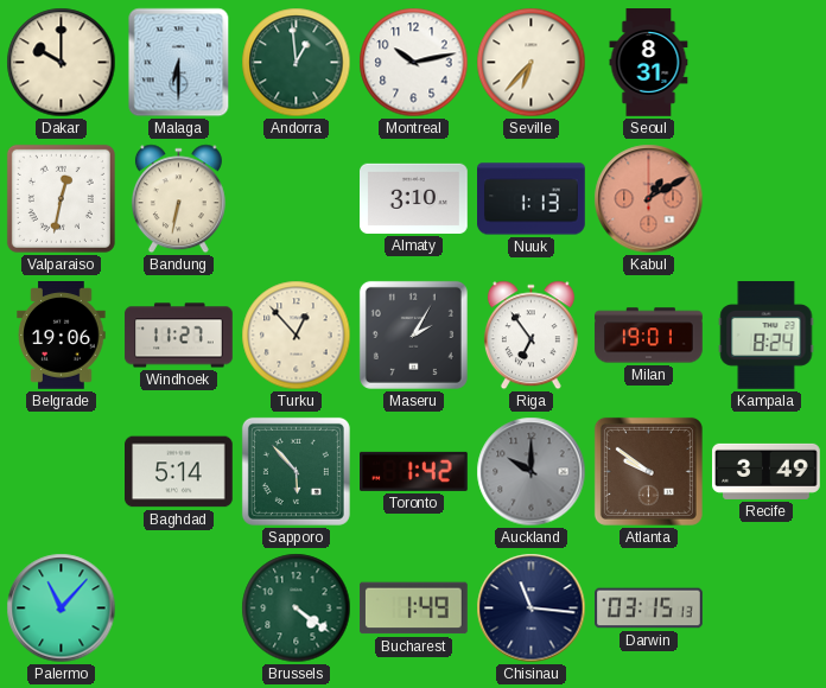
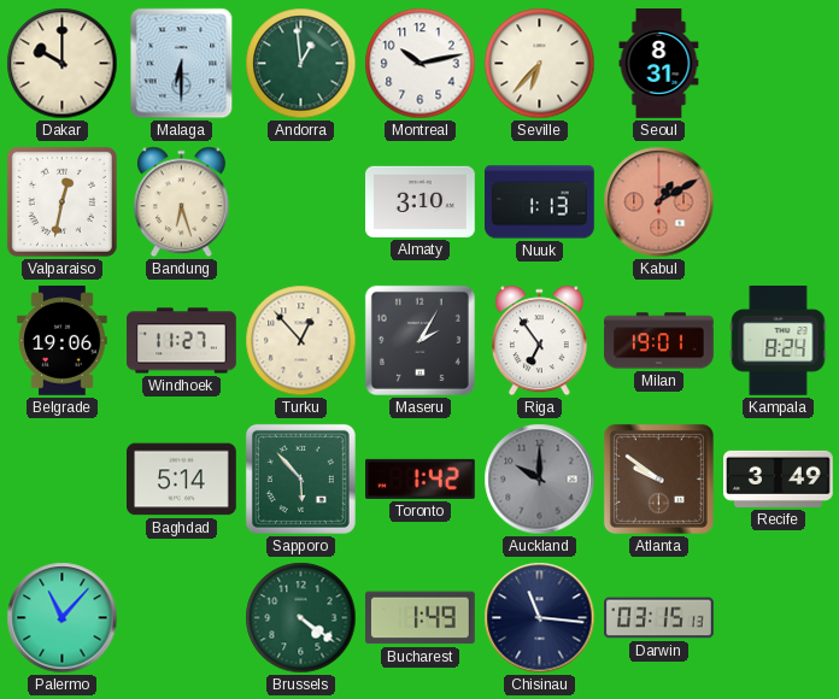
Bandung: 6:32 -> 6:27
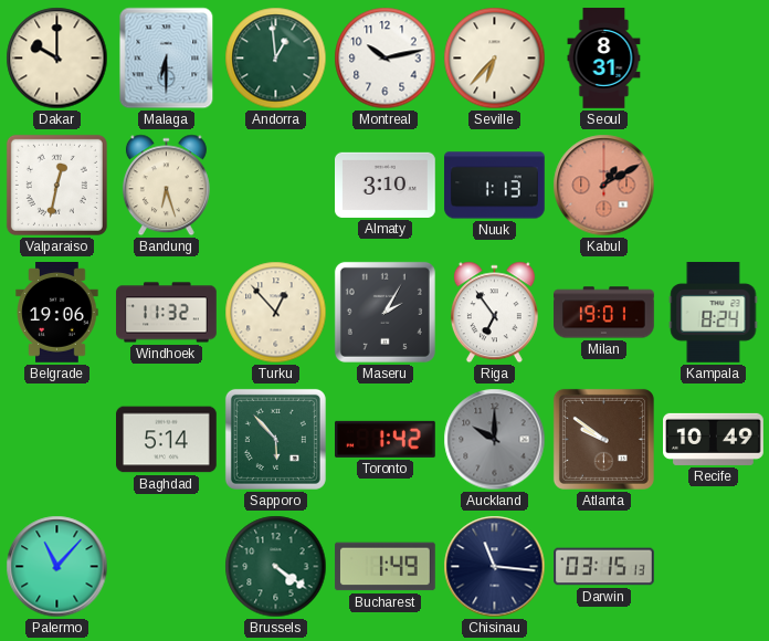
Windhoek: 11:27 -> 11:32
Recife: 3:49 -> 10:49
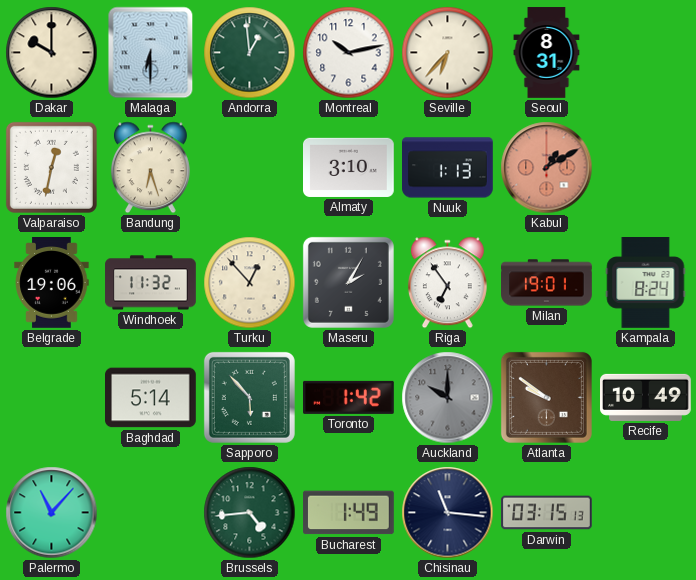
Brussels: 4:21 -> 4:44
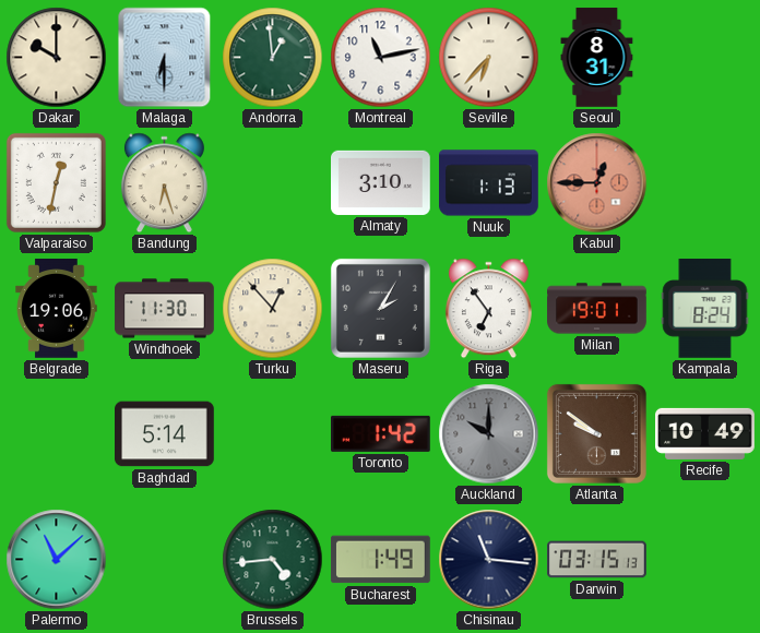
Montreal: 10:13 -> 11:13
Kabul: 1:10 -> 12:45
Windhoek: 11:32 -> 11:30
Sapporo: 5:53 -> none
Palermo: 11:07 -> 11:08
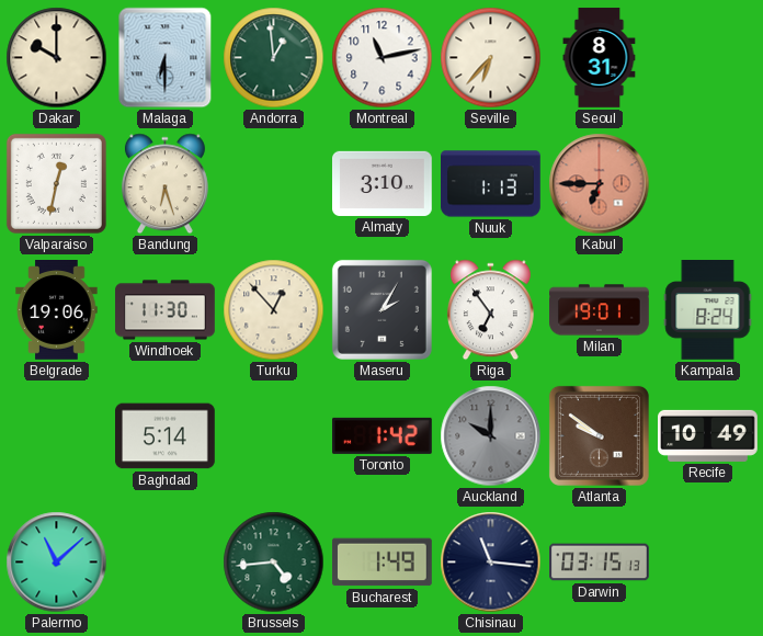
Kabul: 12:45 -> 6:45
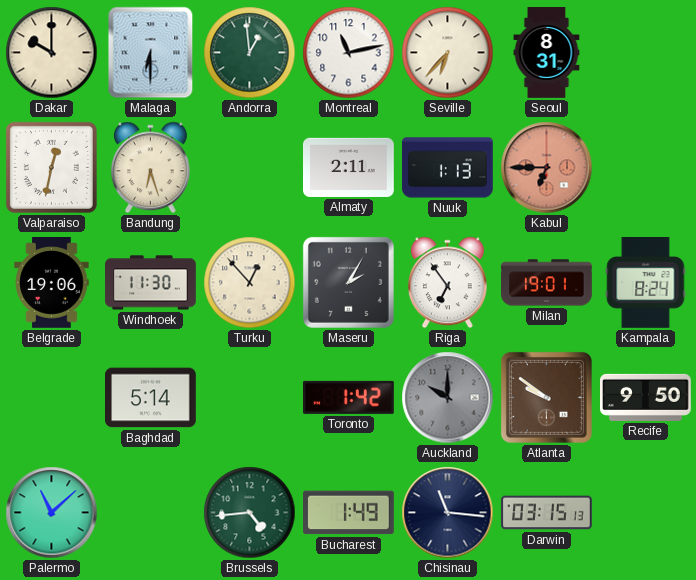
Almaty: 3:10 -> 2:11
Recife: 10:49 -> 9:50
